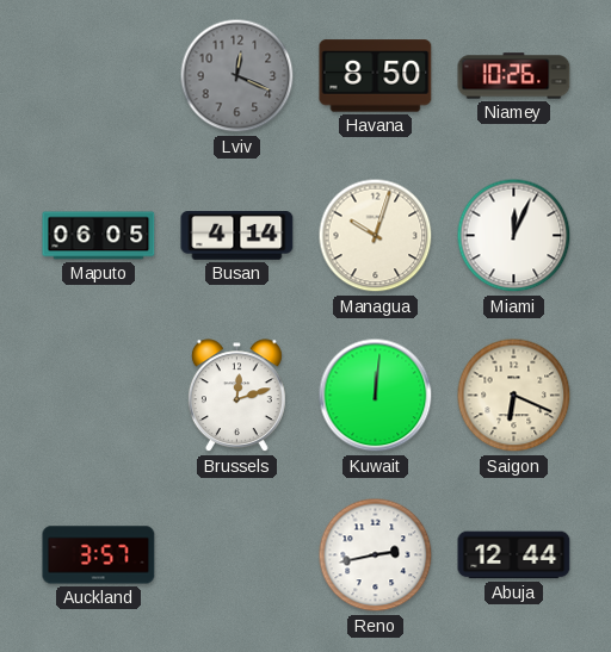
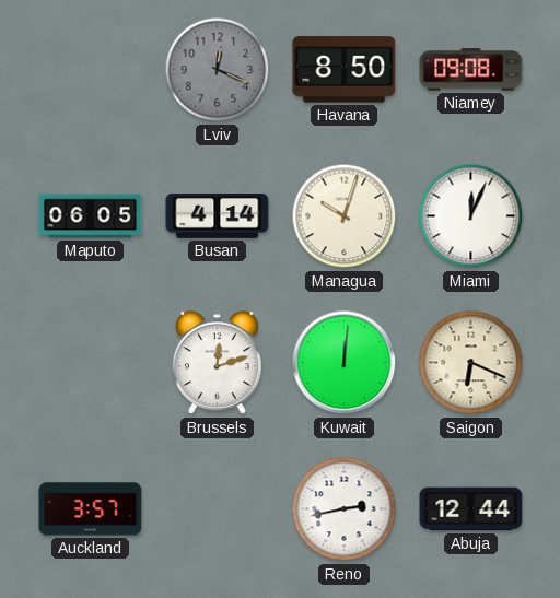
Niamey: 10:26 -> 09:08
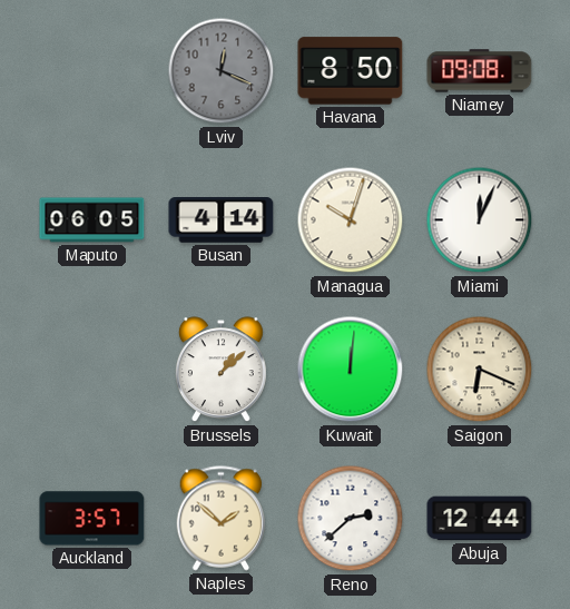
Brussels: 12:12 -> 1:08
Naples: none -> 1:52
Reno: 2:43 -> 2:38
